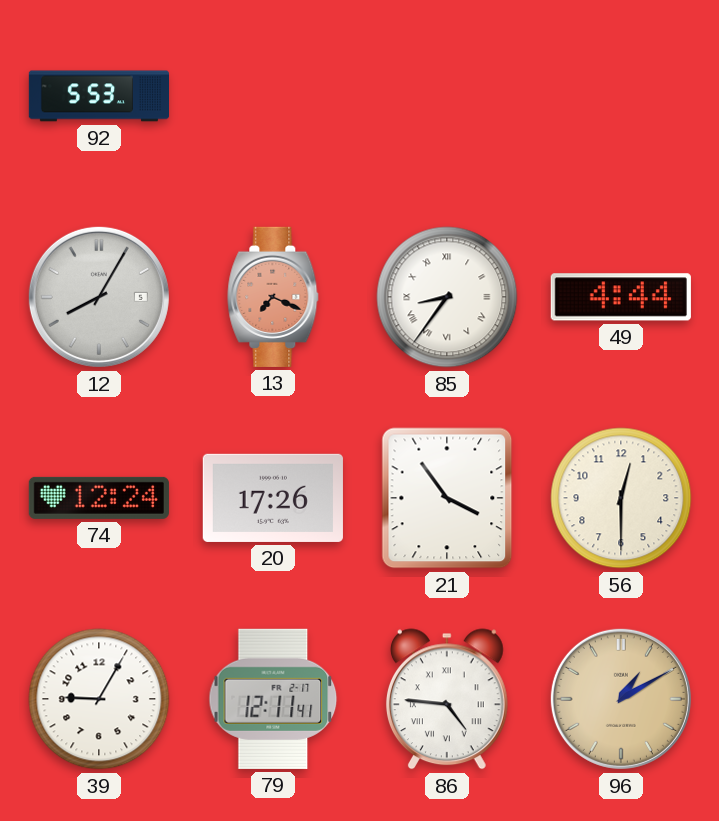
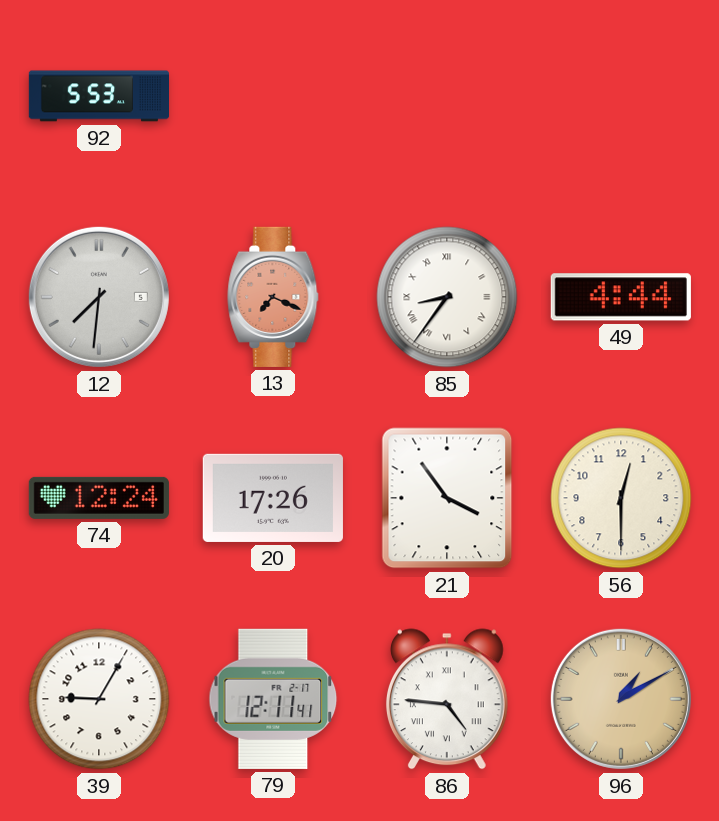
12: 8:05 -> 7:31
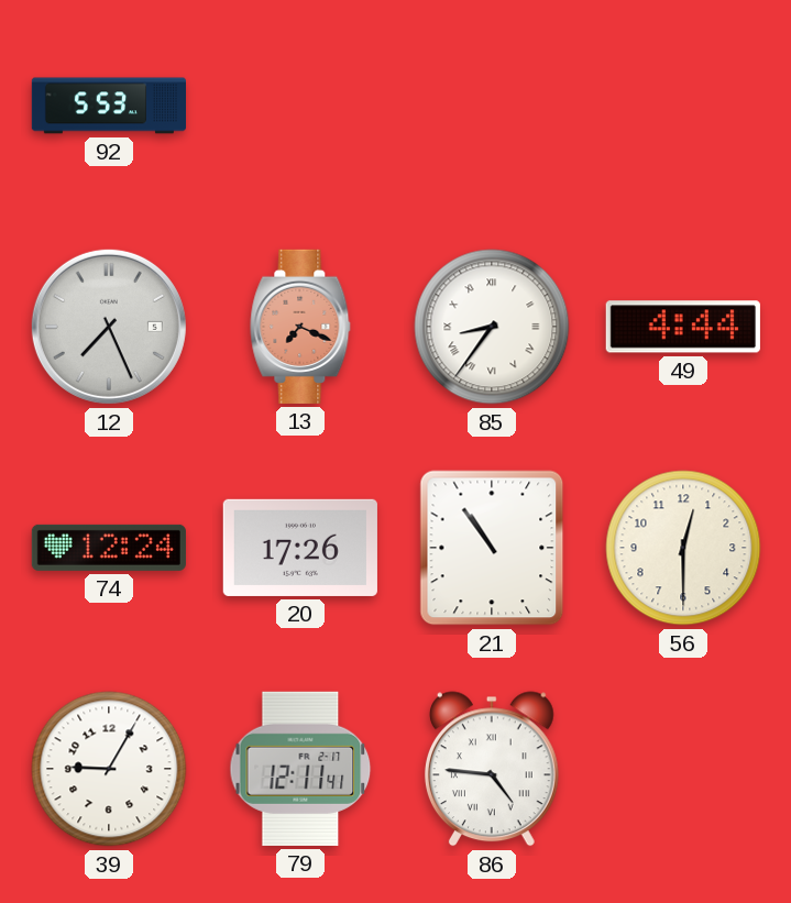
12: 7:31 -> 7:26
21: 3:54 -> 10:54
96: 1:10 -> none
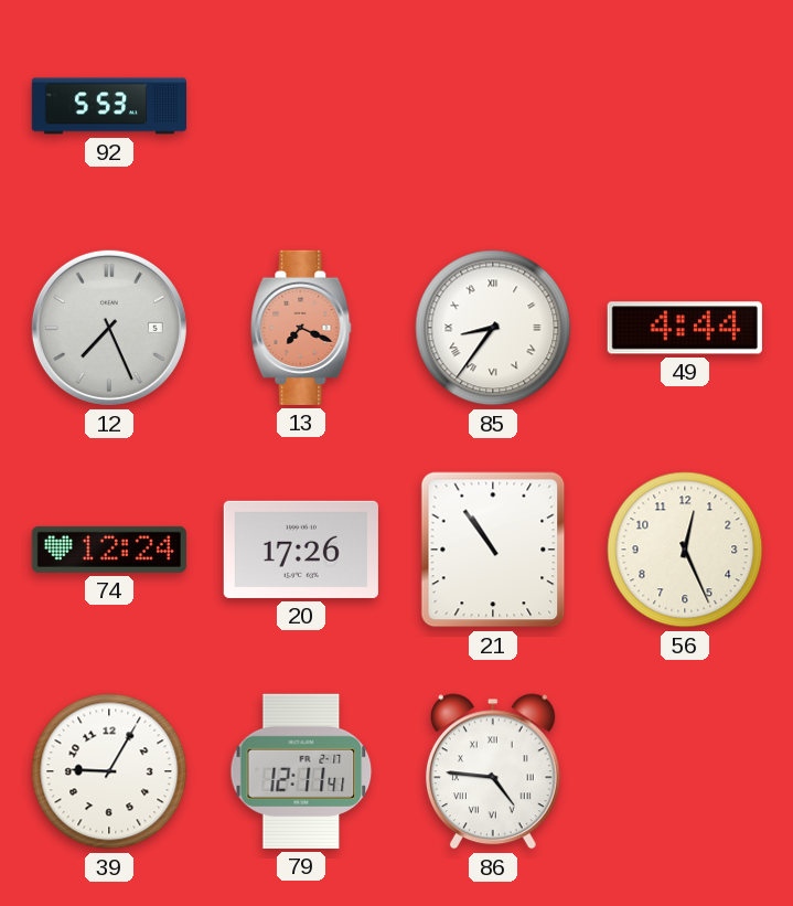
56: 12:30 -> 12:26
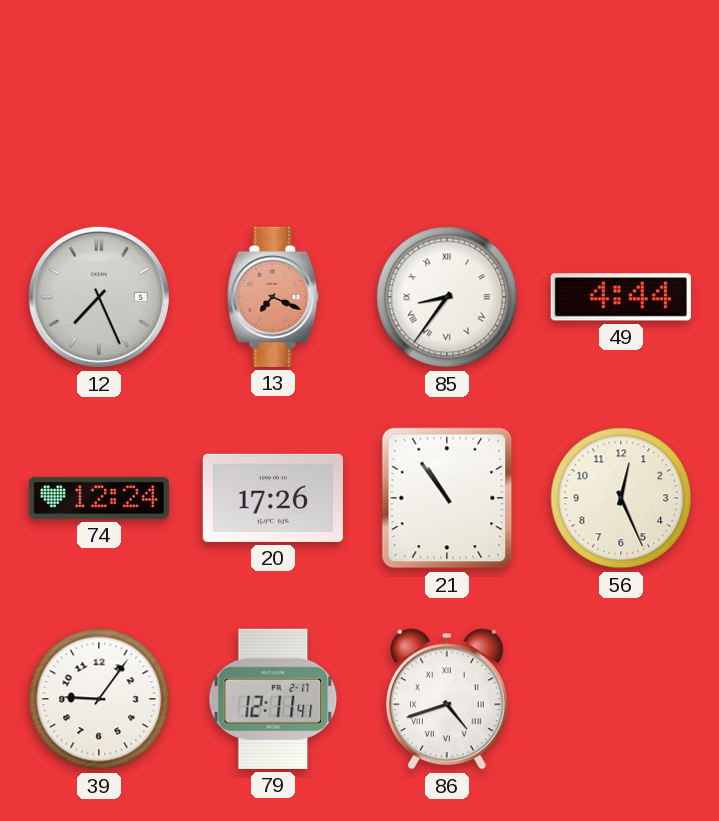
92: 5:53 -> none
39: 9:05 -> 9:06
86: 4:46 -> 4:42
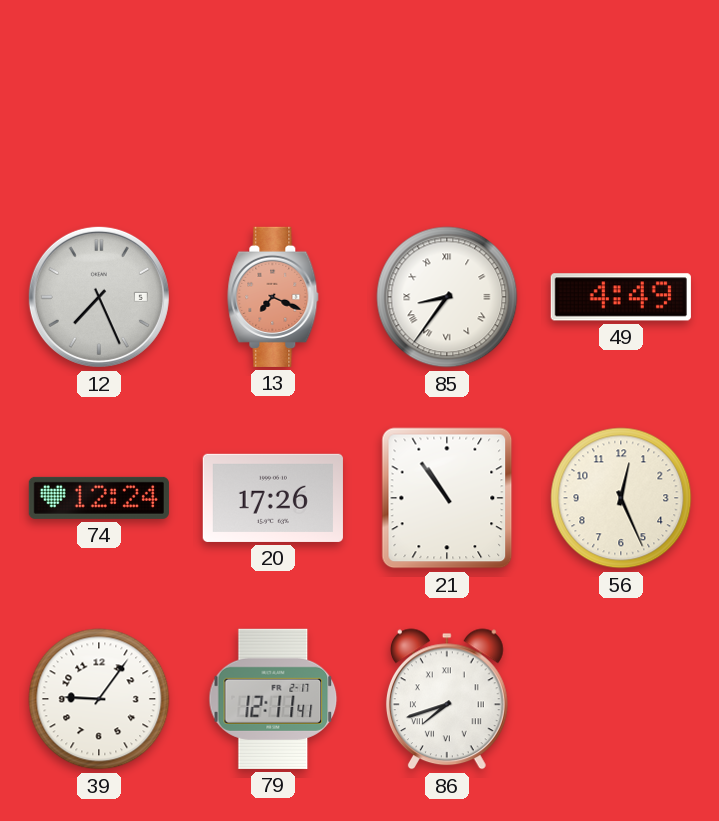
49: 4:44 -> 4:49
86: 4:42 -> 7:42
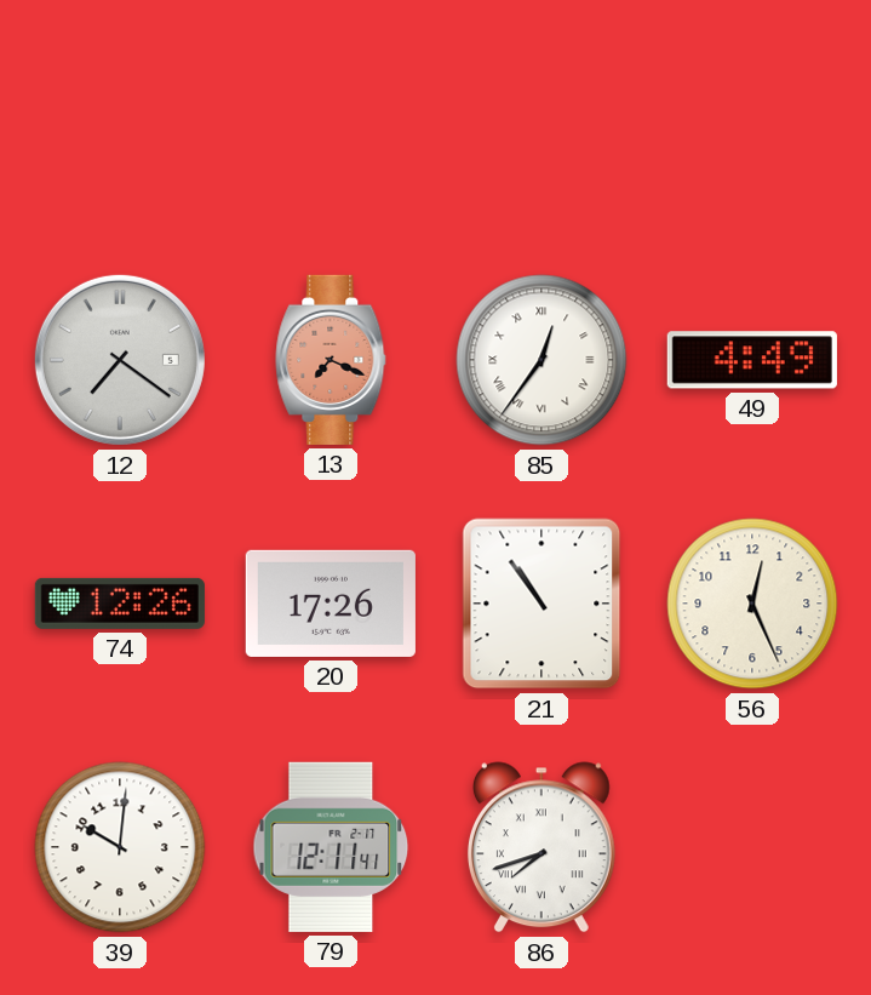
12: 7:26 -> 7:21
85: 8:36 -> 12:36
74: 12:24 -> 12:26
39: 9:06 -> 10:01
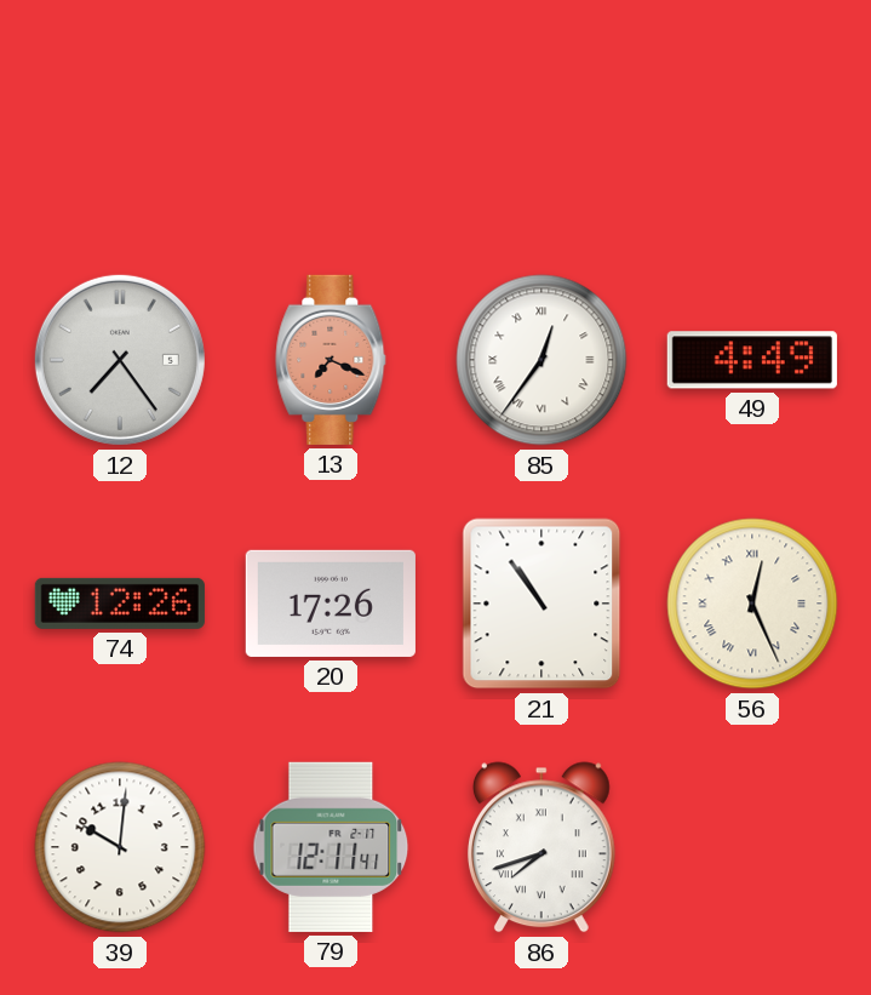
12: 7:21 -> 7:24
56 numerals: Arabic -> Roman
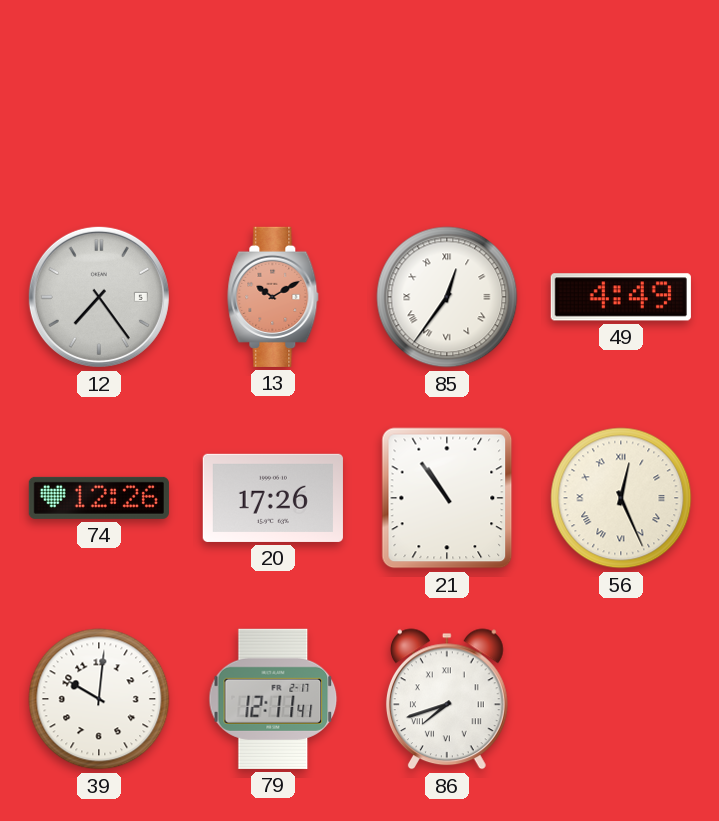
13: 7:19 -> 10:10
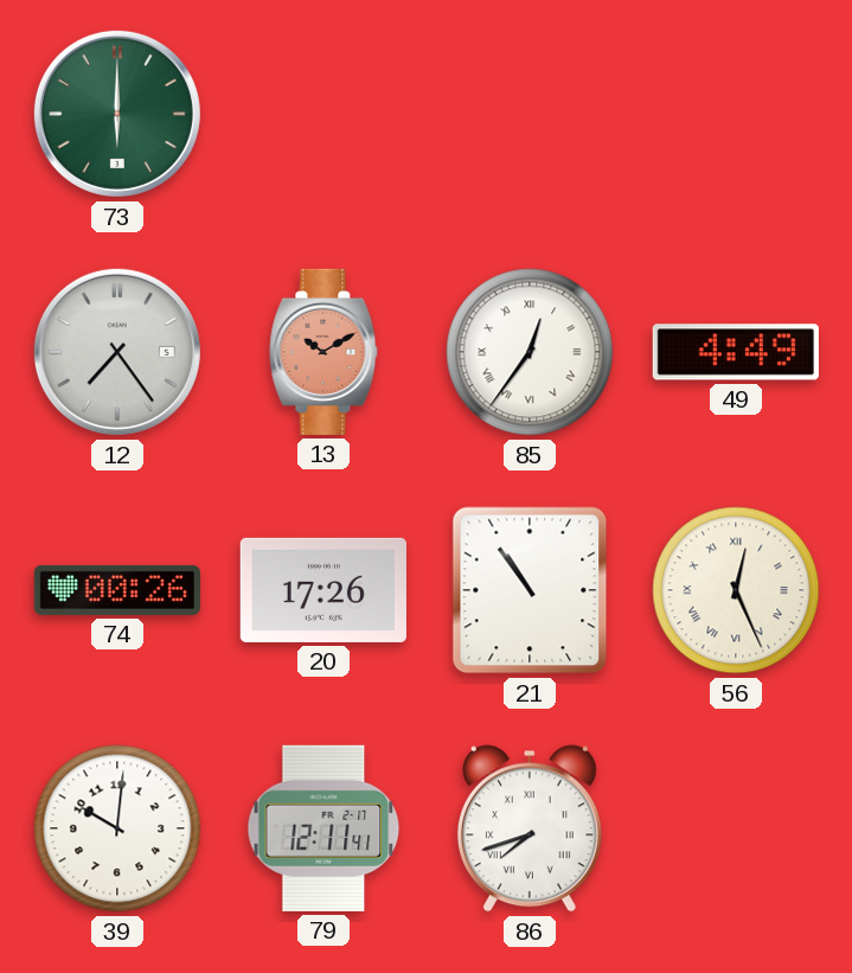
73: none -> 6:00
74: 12:26 -> 00:26
